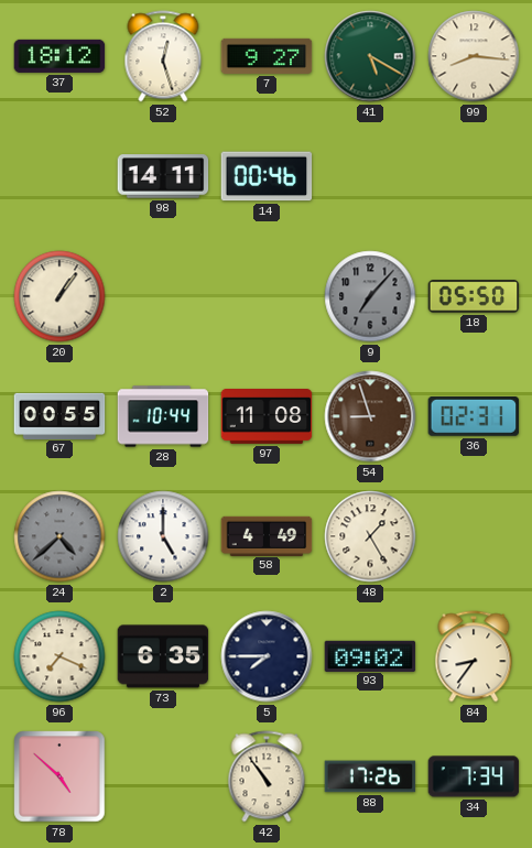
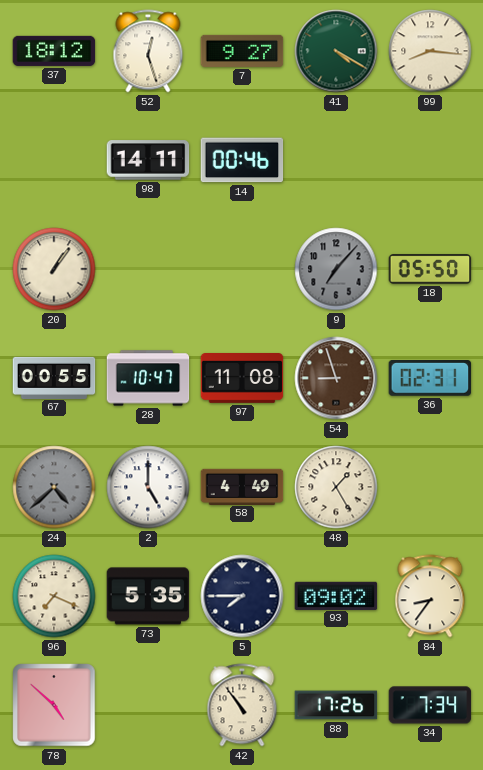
41: 5:20 -> 4:20
28: 10:44 -> 10:47
73: 6:35 -> 5:35
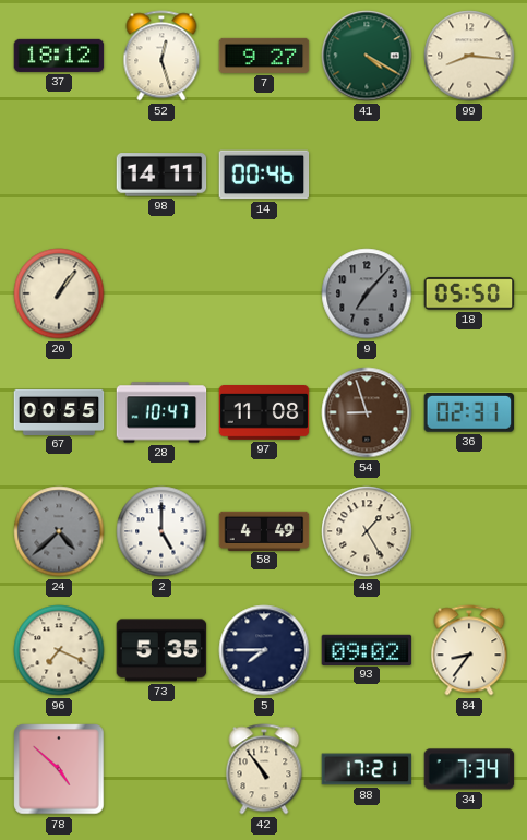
88: 17:26 -> 17:21
